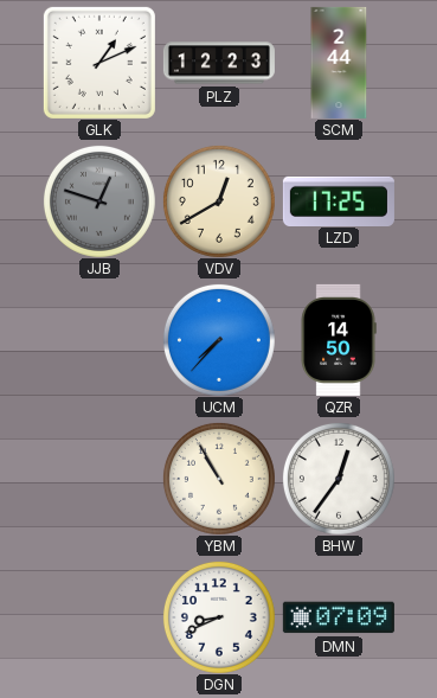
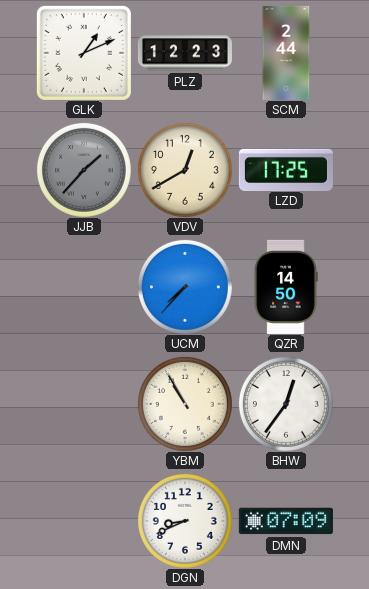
JJB: 12:48 -> 1:37
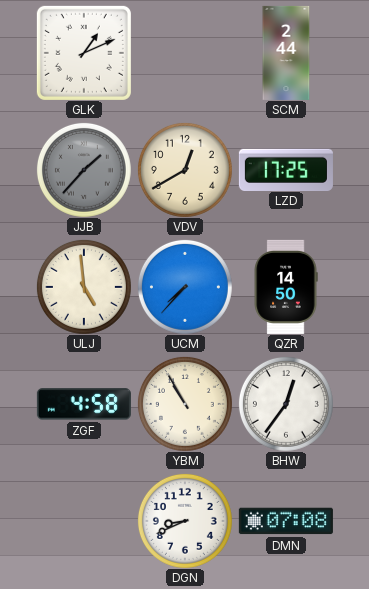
PLZ: 12:23 -> none
ULJ: none -> 4:59
ZGF: none -> 4:58
DMN: 07:09 -> 07:08
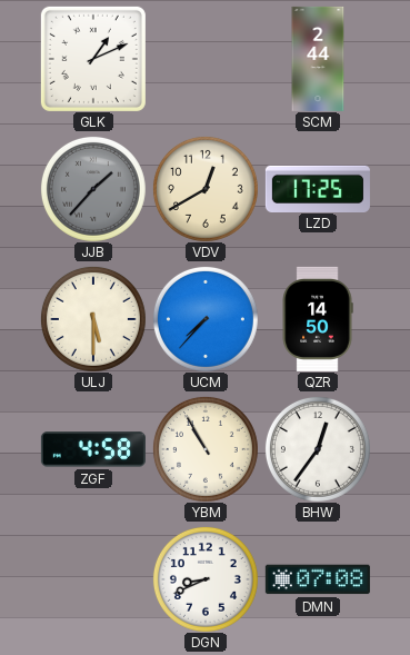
ULJ: 4:59 -> 5:30
